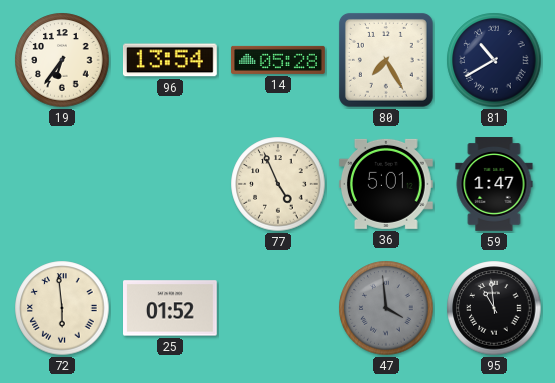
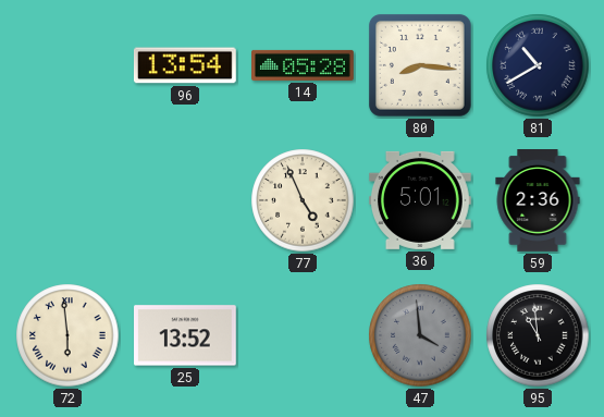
19: 6:36 -> none
80: 7:25 -> 8:16
59: 1:47 -> 2:36
25: 01:52 -> 13:52
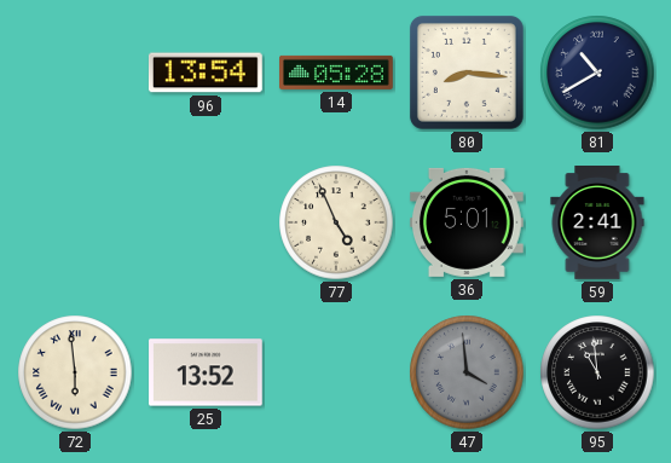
59: 2:36 -> 2:41
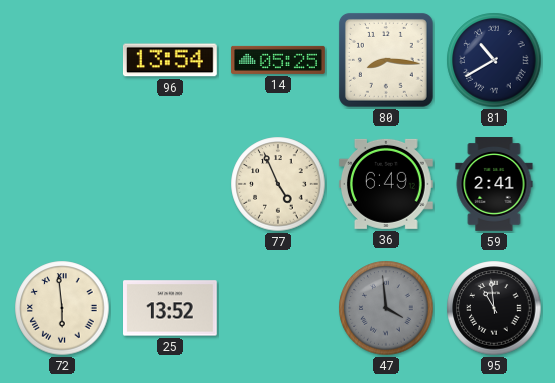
14: 05:28 -> 05:25
36: 5:01 -> 6:49
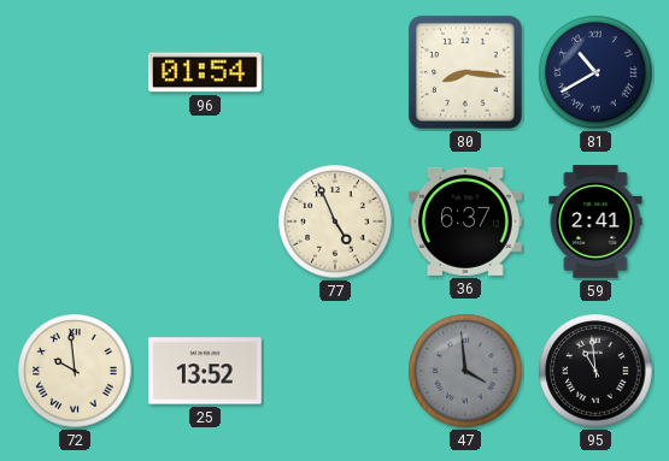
96: 13:54 -> 01:54
14: 05:25 -> none
36: 6:49 -> 6:37
72: 5:59 -> 9:59
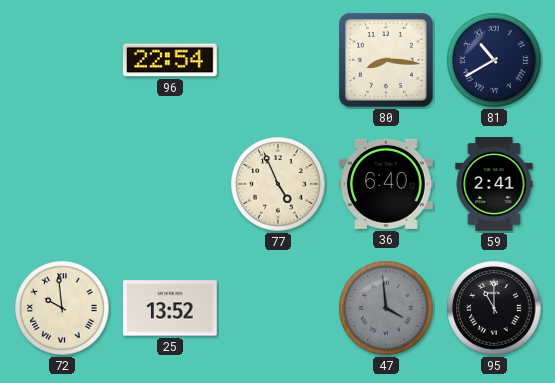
96: 01:54 -> 22:54
36: 6:37 -> 6:40
95: 10:59 -> 11:00
